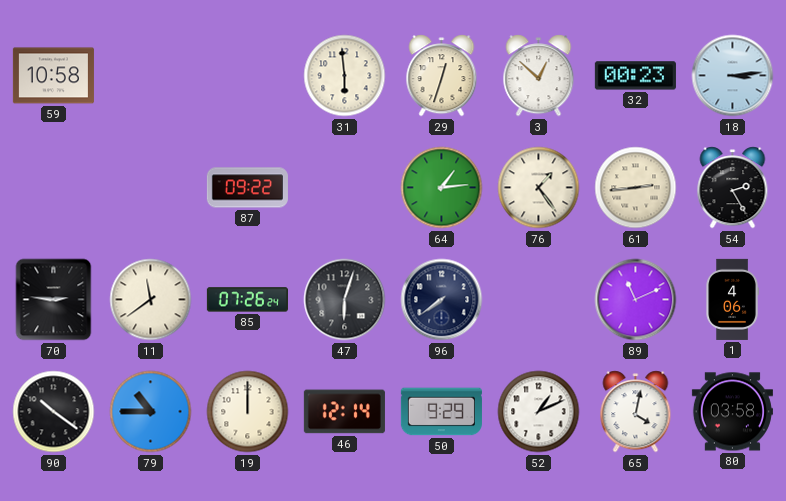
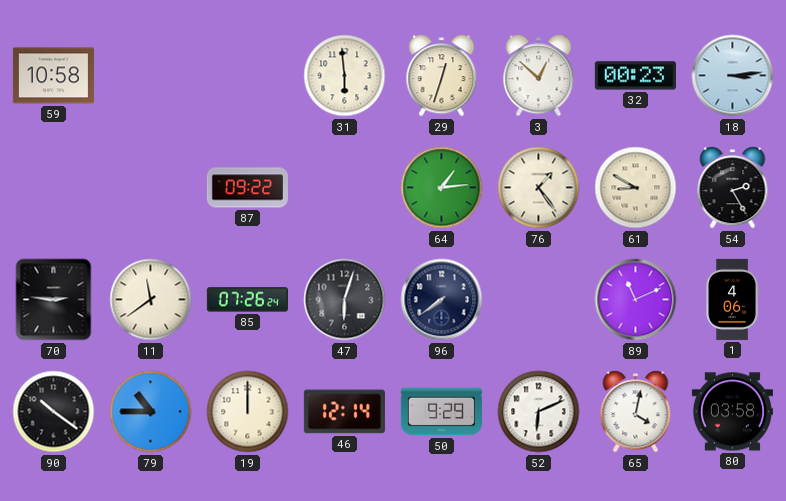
61: 2:44 -> 8:50
52: 1:11 -> 6:11
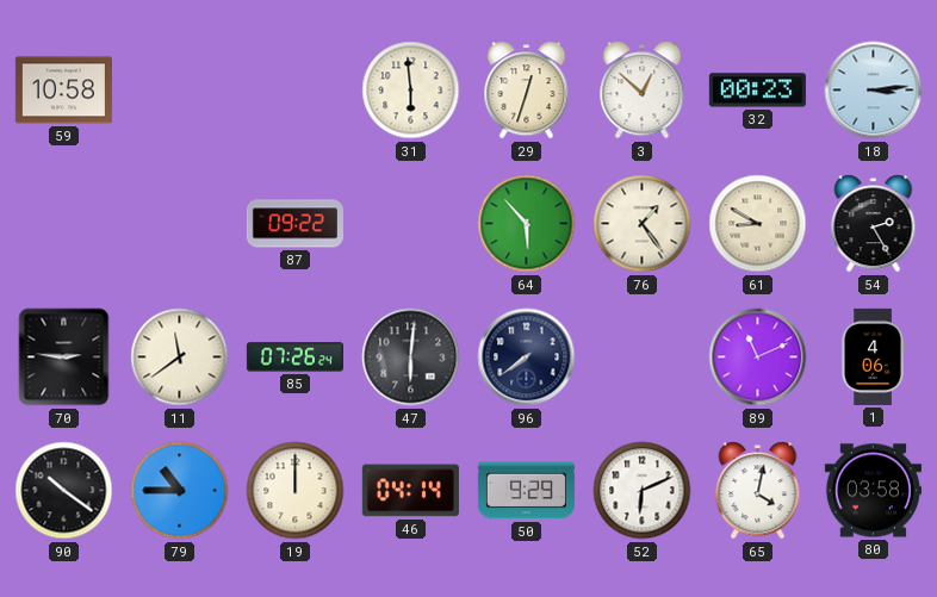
64: 1:14 -> 5:53
47: 6:03 -> 6:01
46: 12:14 -> 04:14
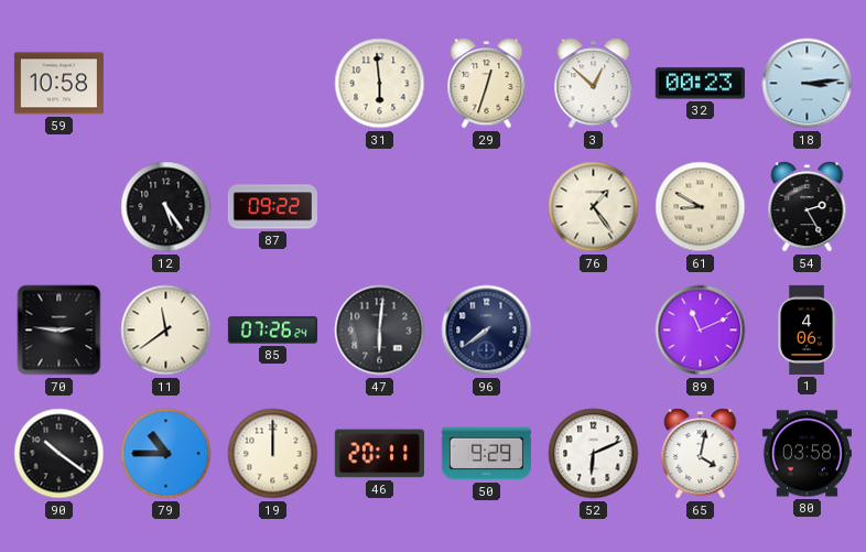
12: none -> 5:24
64: 5:53 -> none
46: 04:14 -> 20:11
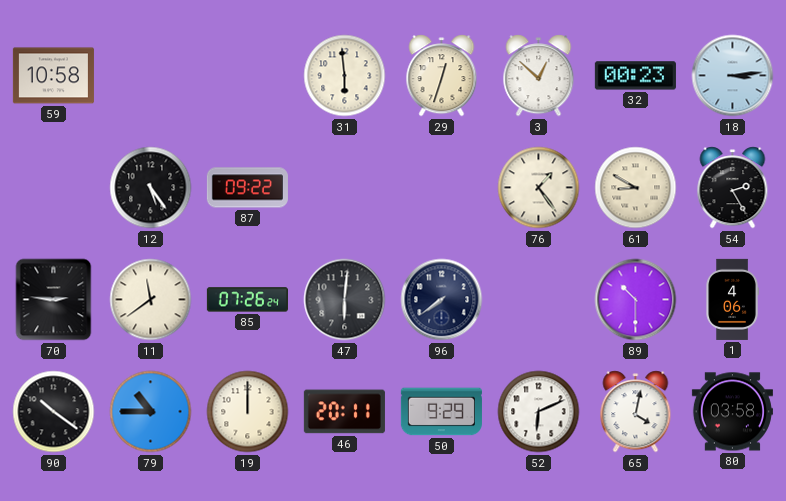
89: 11:11 -> 10:30
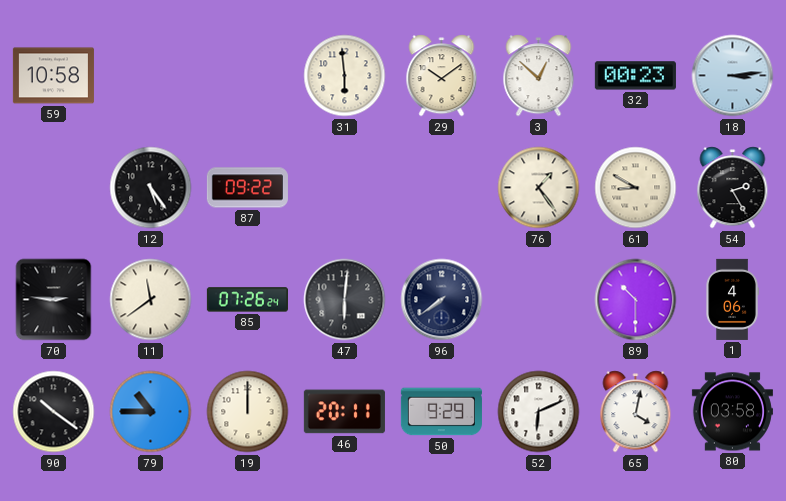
29: 12:33 -> 10:09
